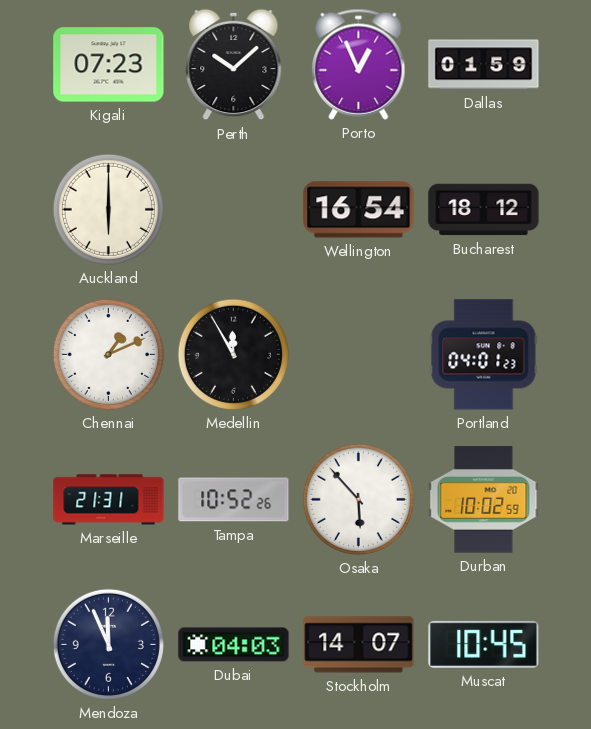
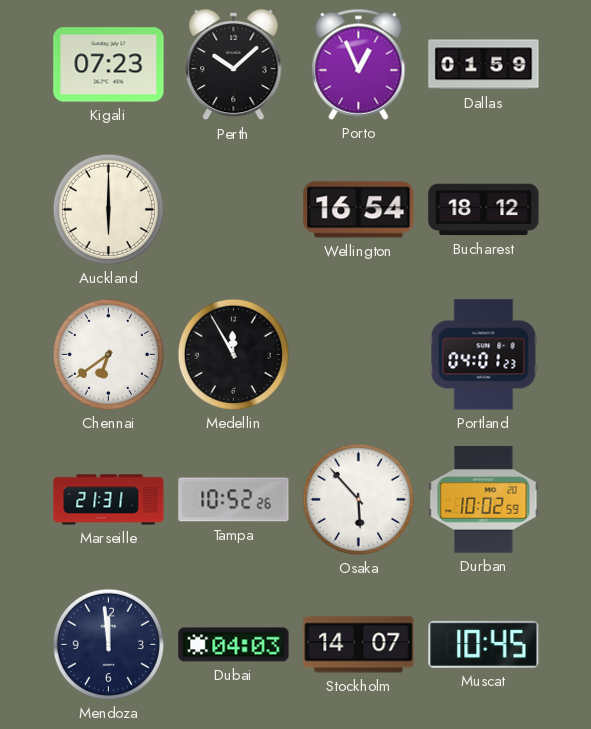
Chennai: 1:11 -> 6:39
Mendoza: 11:56 -> 11:59
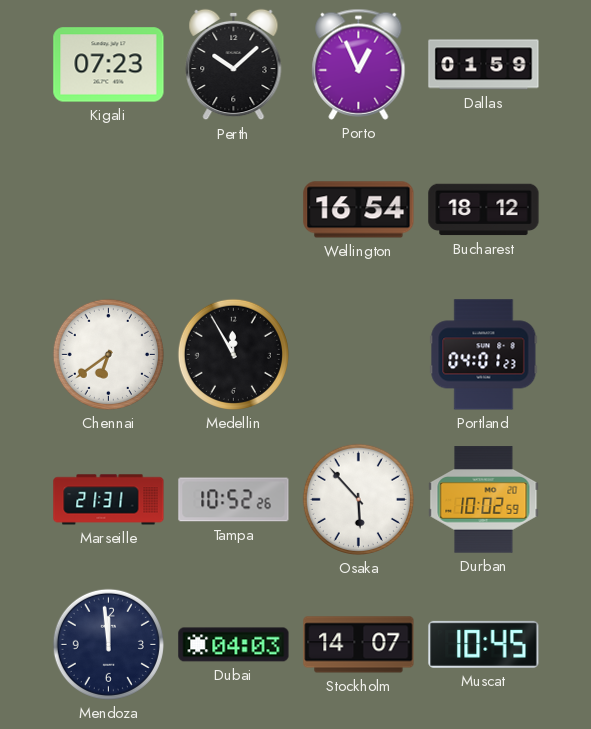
Auckland: 6:00 -> none
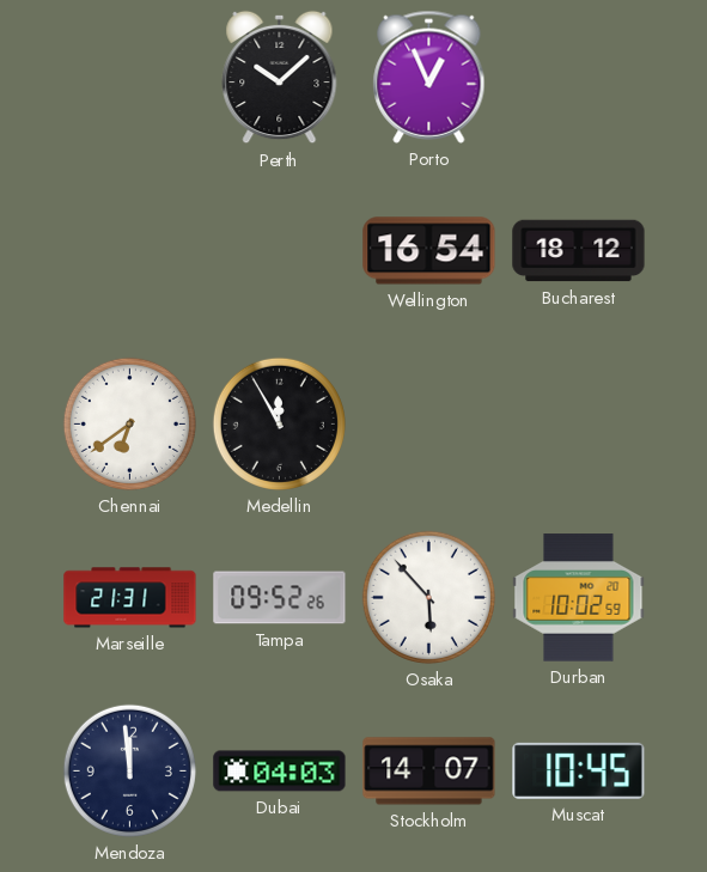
Kigali: 07:23 -> none
Dallas: 01:59 -> none
Portland: 04:01 -> none
Tampa: 10:52 -> 09:52
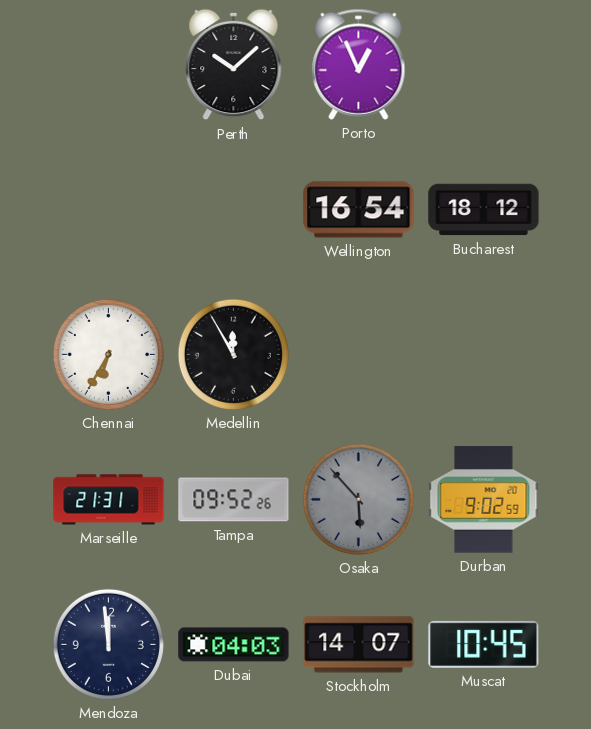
Chennai: 6:39 -> 6:35
Osaka dial: white -> grey
Durban: 10:02 -> 9:02
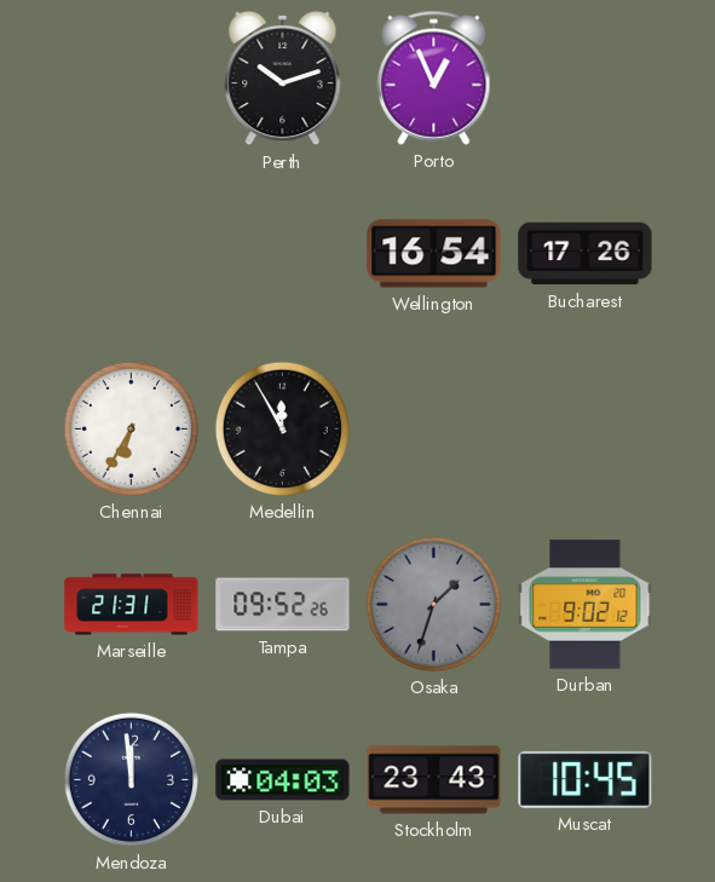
Perth: 10:08 -> 10:12
Bucharest: 18:12 -> 17:26
Osaka: 5:53 -> 1:33
Durban: 9:02:59 -> 9:02:12
Stockholm: 14:07 -> 23:43
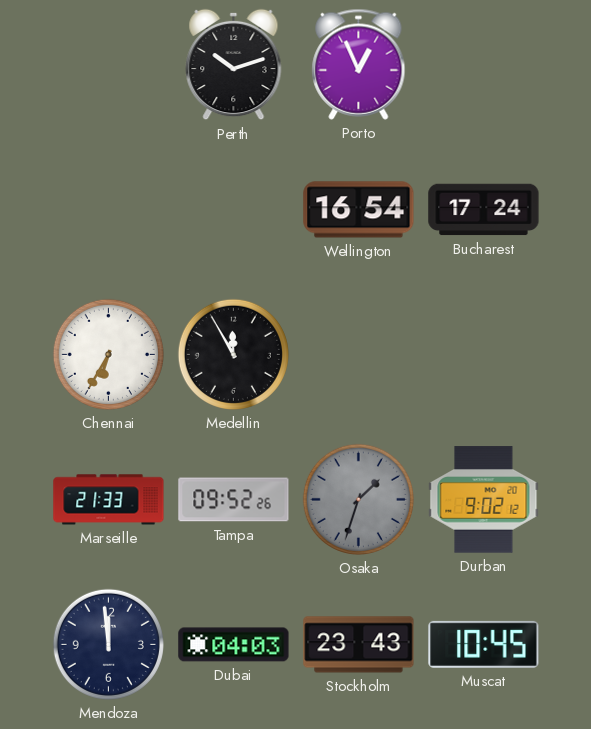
Bucharest: 17:26 -> 17:24
Marseille: 21:31 -> 21:33
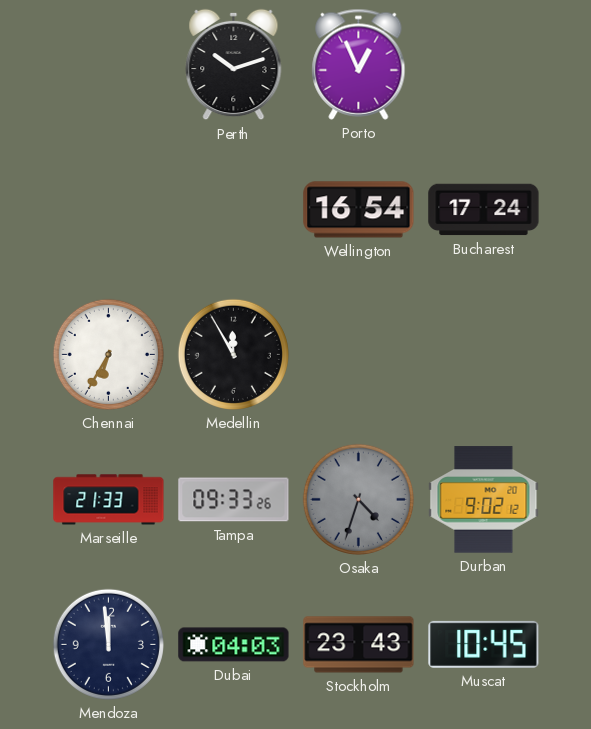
Tampa: 09:52 -> 09:33
Osaka: 1:33 -> 4:33
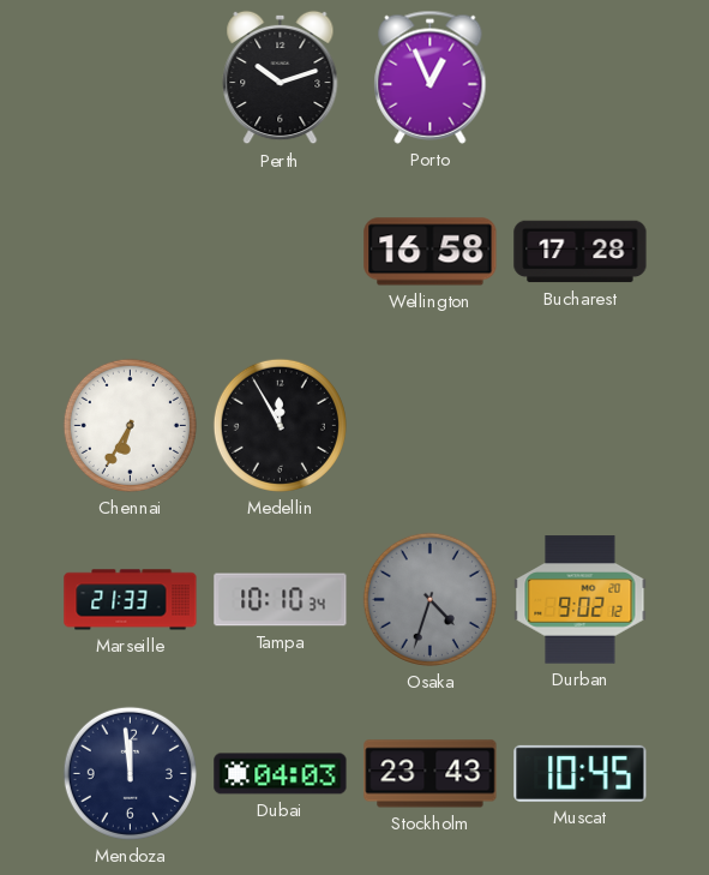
Wellington: 16:54 -> 16:58
Bucharest: 17:24 -> 17:28
Tampa: 09:33 -> 10:10
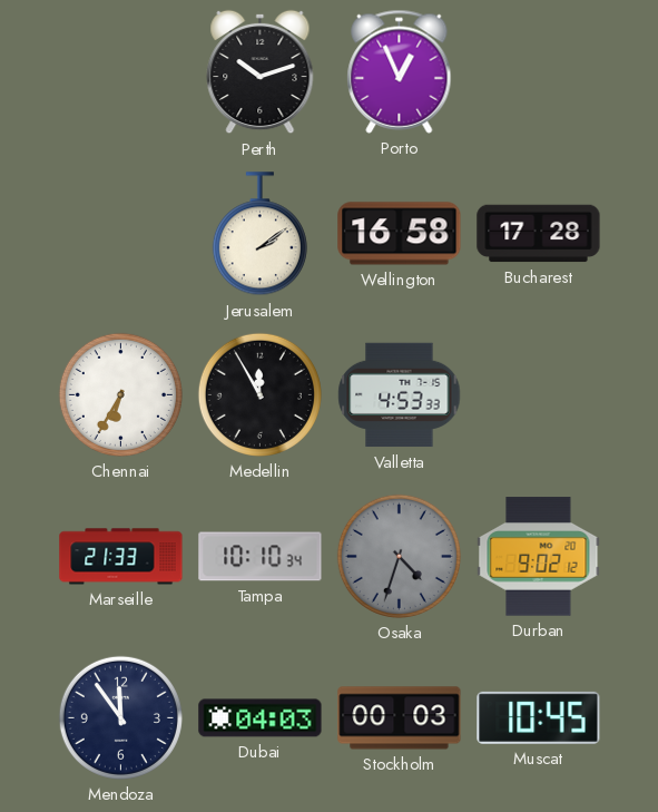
Jerusalem: none -> 2:09
Valletta: none -> 4:53
Mendoza: 11:59 -> 11:54
Stockholm: 23:43 -> 00:03
